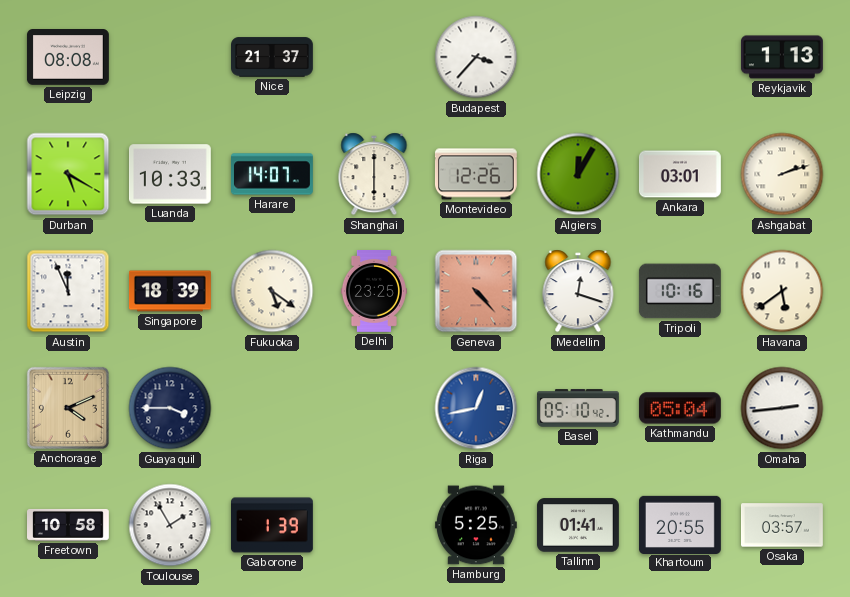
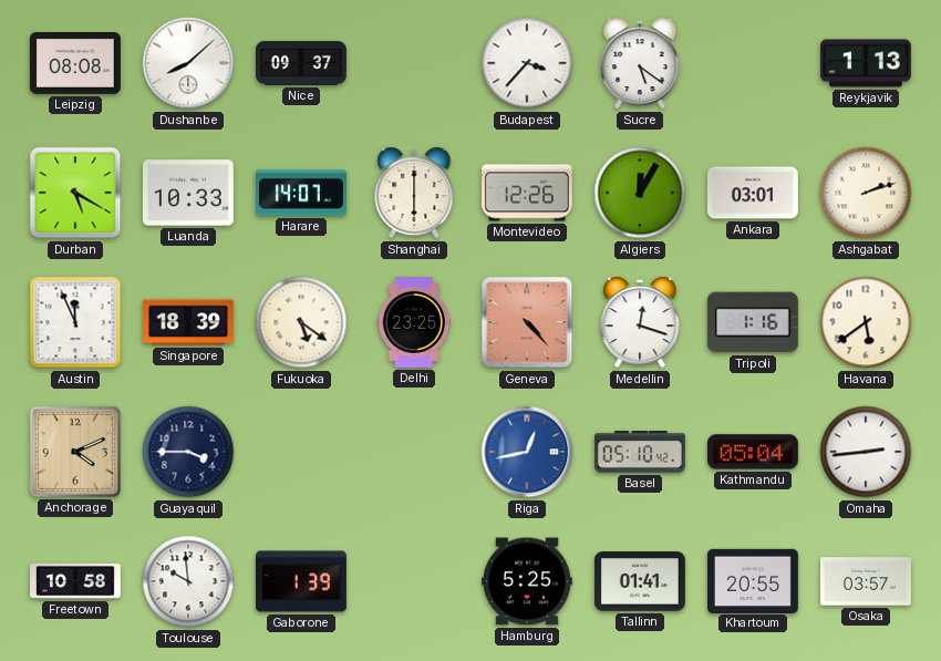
Dushanbe: none -> 8:08
Nice: 21:37 -> 09:37
Sucre: none -> 5:21
Tripoli: 10:16 -> 1:16
Toulouse: 1:55 -> 9:59
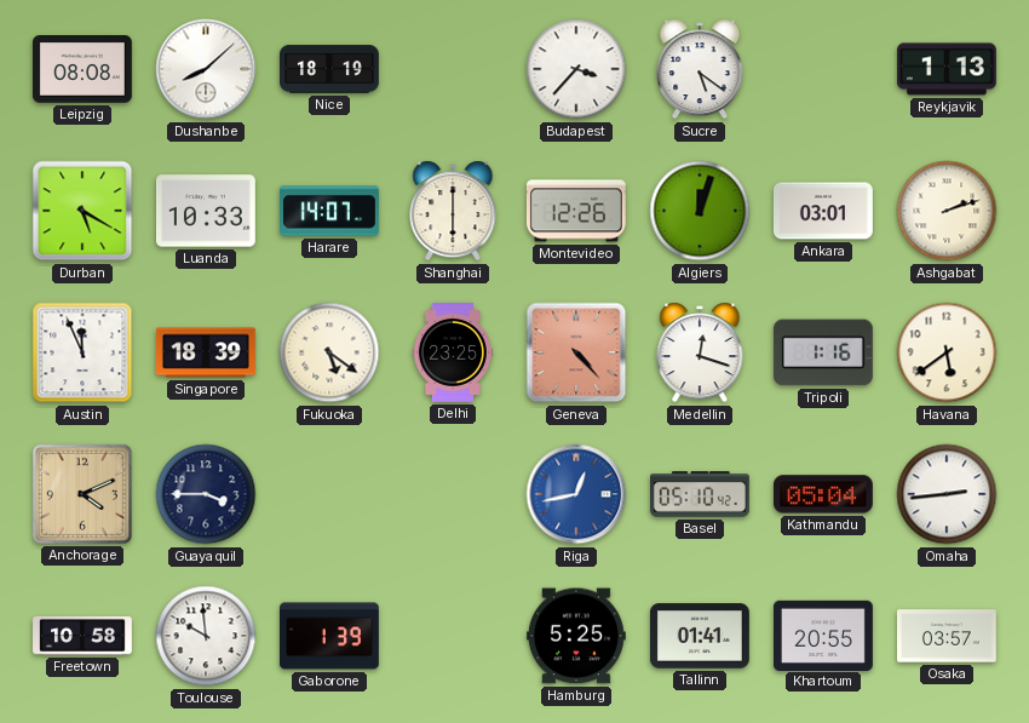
Nice: 09:37 -> 18:19
Algiers: 12:05 -> 12:03
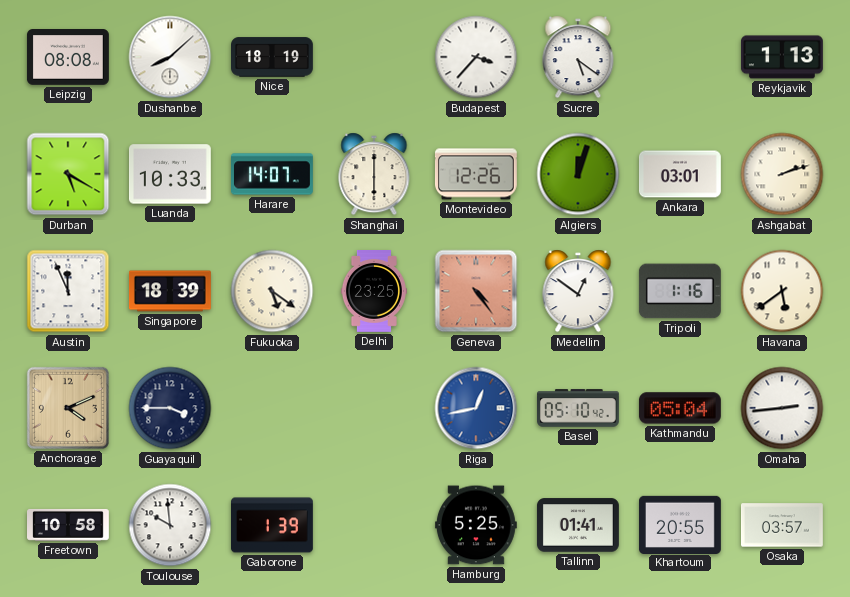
Geneva: 4:23 -> 4:24
Medellin: 12:18 -> 12:51
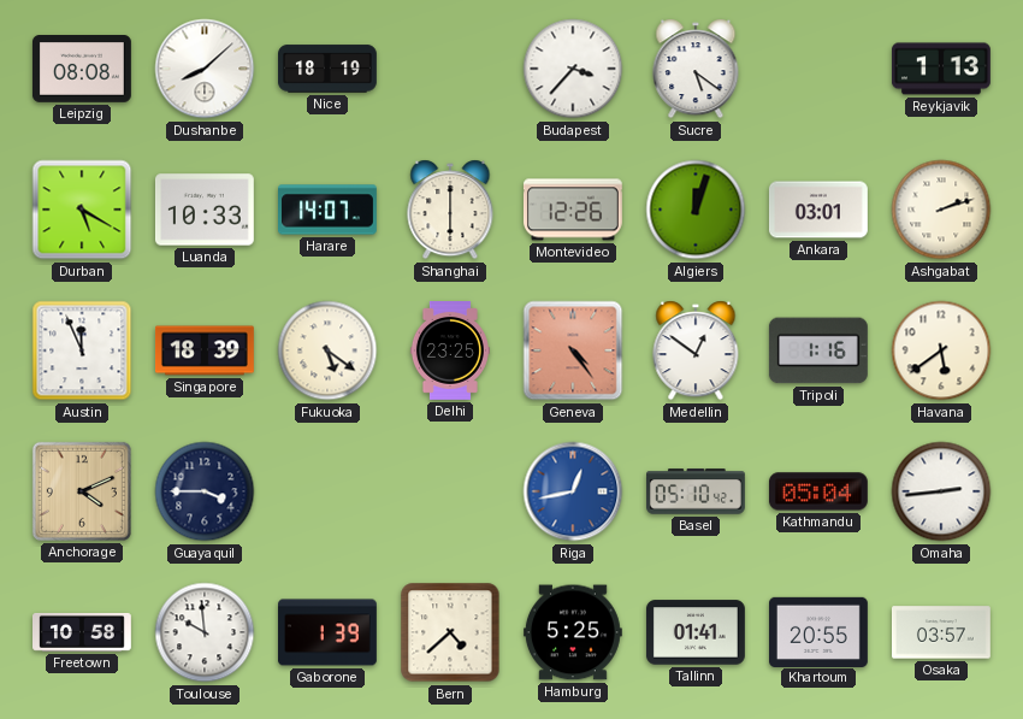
Bern: none -> 4:38
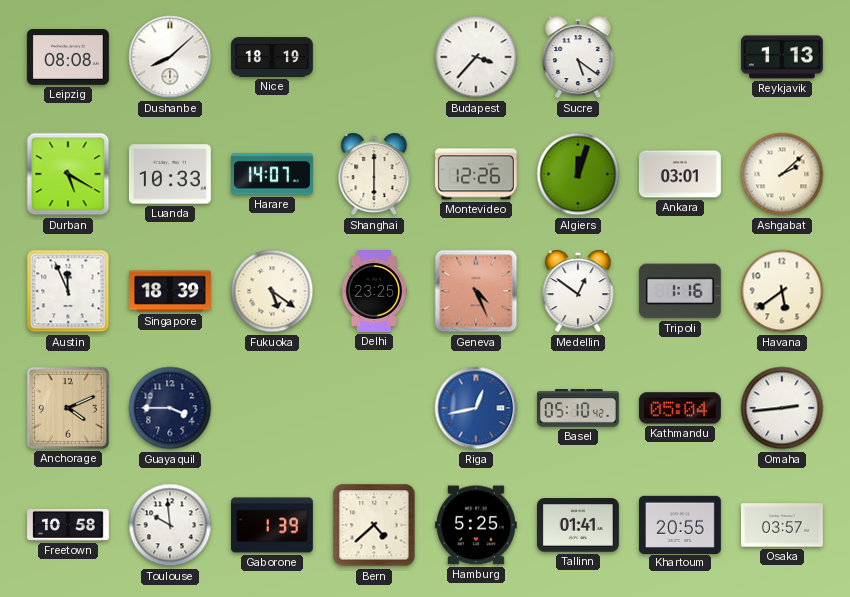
Ashgabat: 2:12 -> 2:08
Geneva: 4:24 -> 4:26
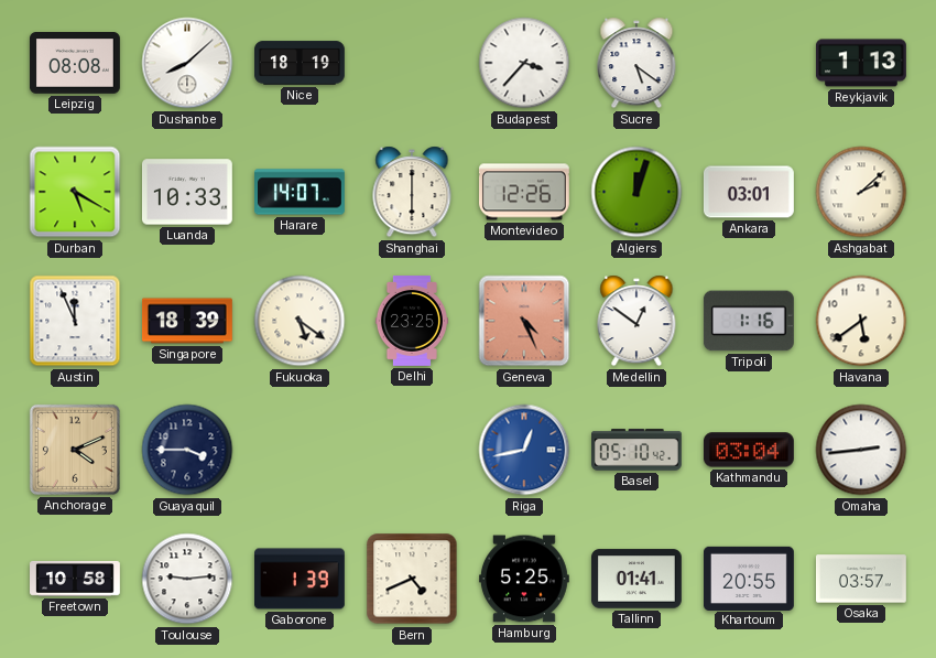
Kathmandu: 05:04 -> 03:04
Toulouse: 9:59 -> 9:14
Bern: 4:38 -> 4:41
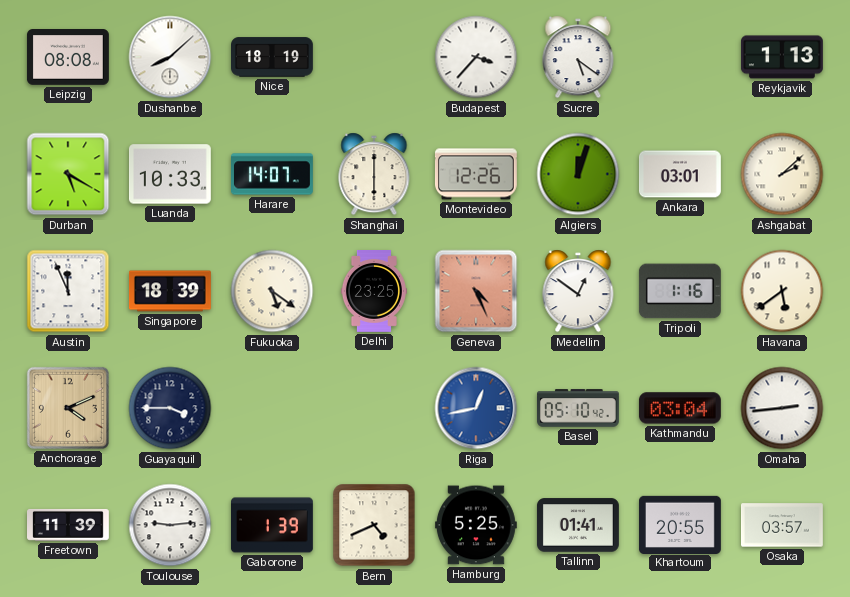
Freetown: 10:58 -> 11:39
